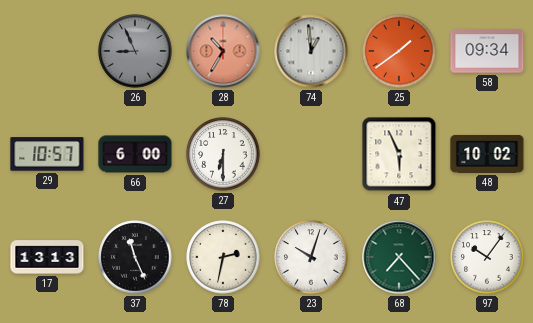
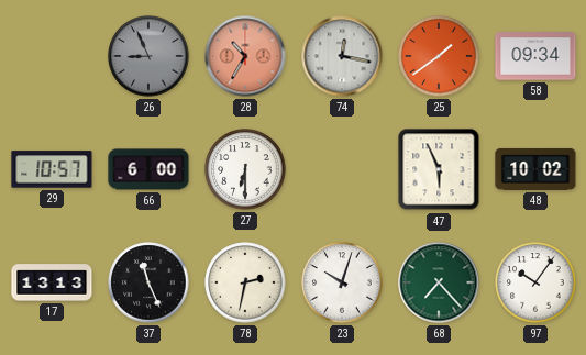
74: 12:59 -> 12:17
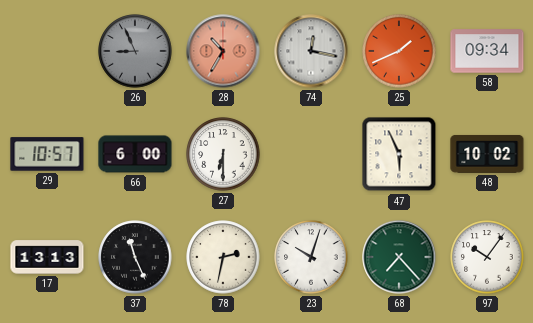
25: 1:39 -> 1:41
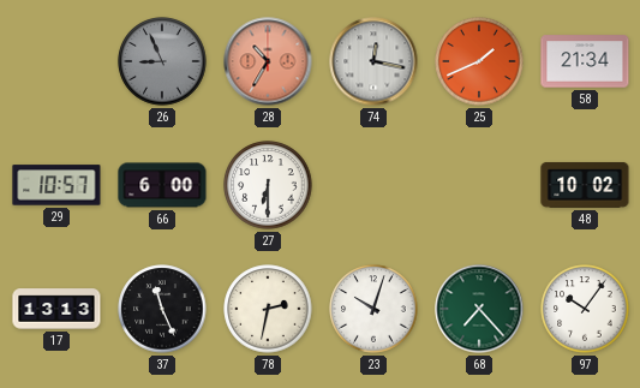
58: 09:34 -> 21:34
47: 5:56 -> none
